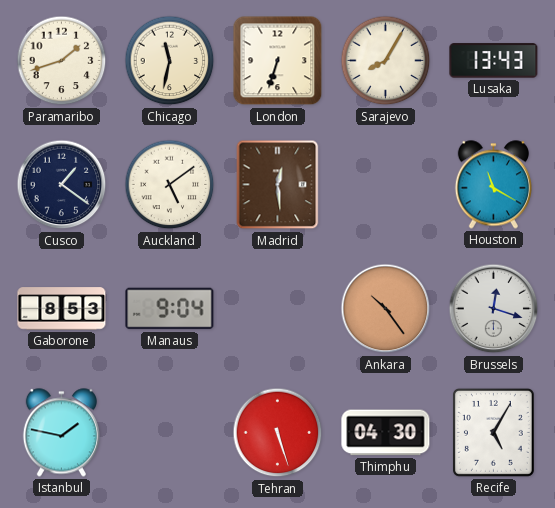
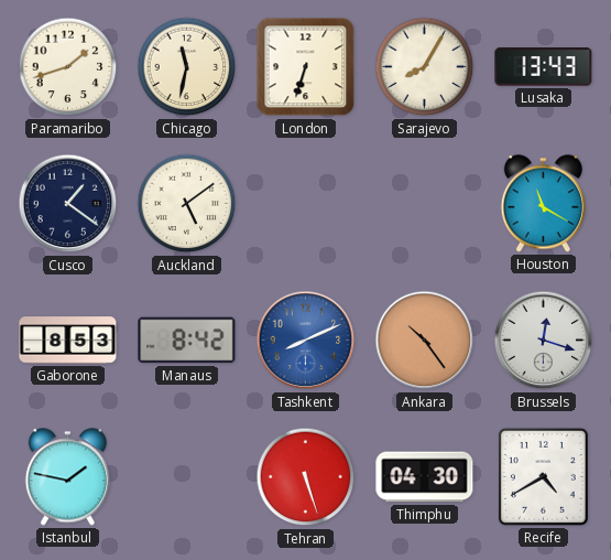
Madrid: 12:29 -> none
Manaus: 9:04 -> 8:42
Tashkent: none -> 8:11
Recife: 5:05 -> 4:40
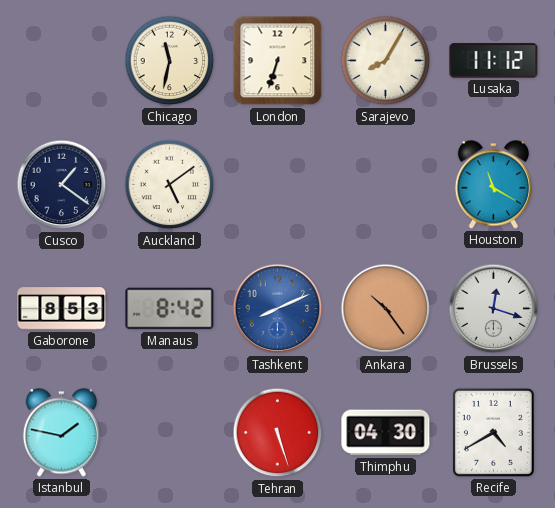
Paramaribo: 1:42 -> none
Lusaka: 13:43 -> 11:12
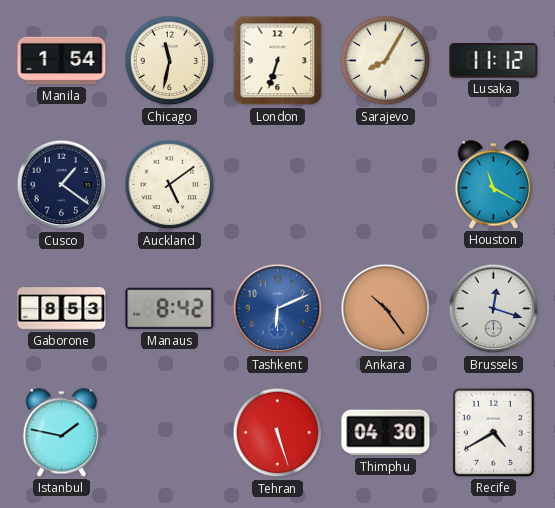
Manila: none -> 1:54
Tashkent: 8:11 -> 6:11
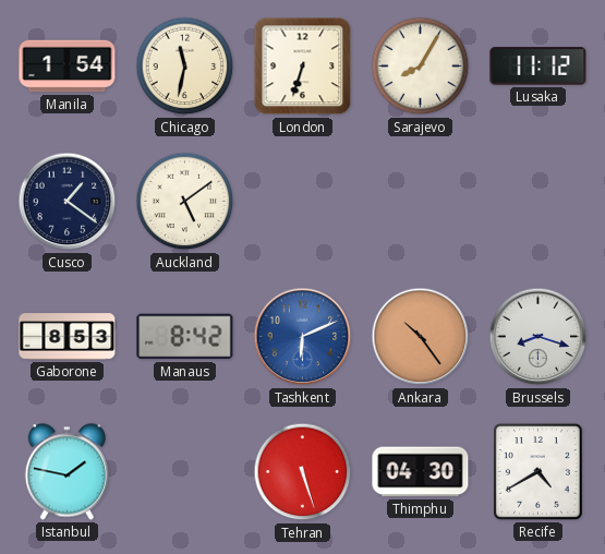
Houston: 11:20 -> none
Brussels: 12:18 -> 8:18
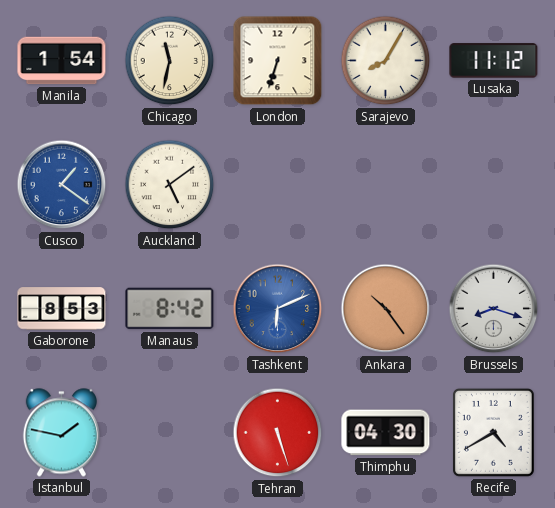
Cusco dial: navy -> blue
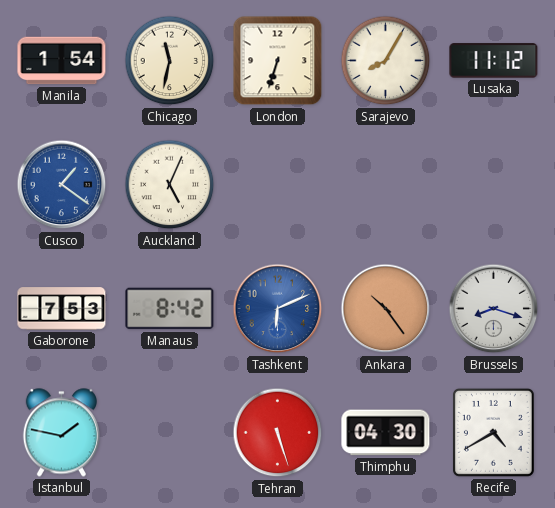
Auckland: 5:09 -> 5:04
Gaborone: 8:53 -> 7:53
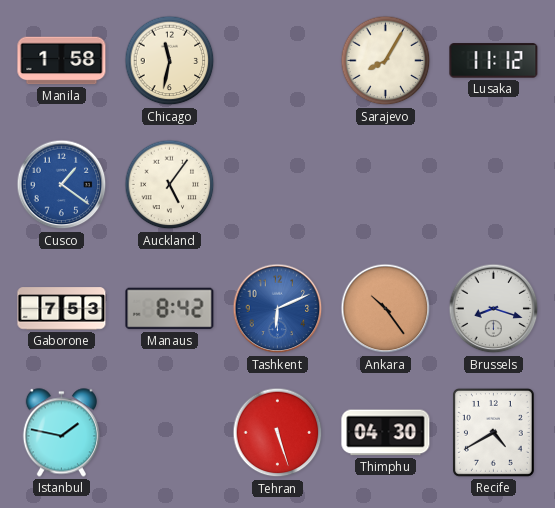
Manila: 1:54 -> 1:58
London: 6:33 -> none
Auckland: 5:04 -> 5:06
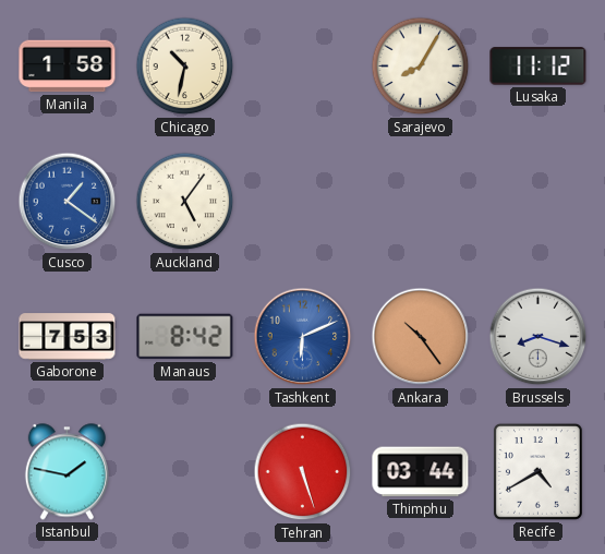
Chicago: 11:32 -> 10:32
Thimphu: 04:30 -> 03:44
